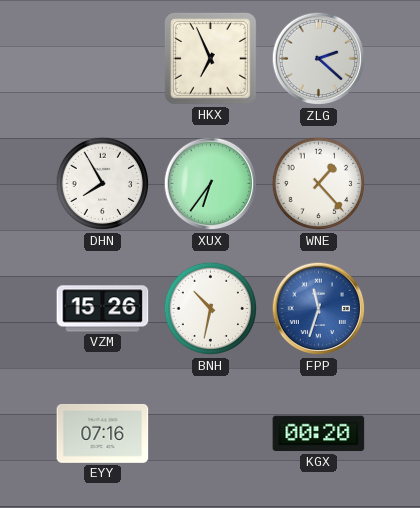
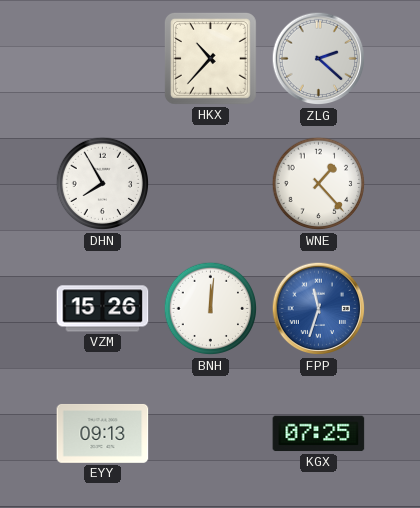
HKX: 6:56 -> 10:37
XUX: 6:36 -> none
BNH: 10:32 -> 12:01
EYY: 07:16 -> 09:13
KGX: 00:20 -> 07:25
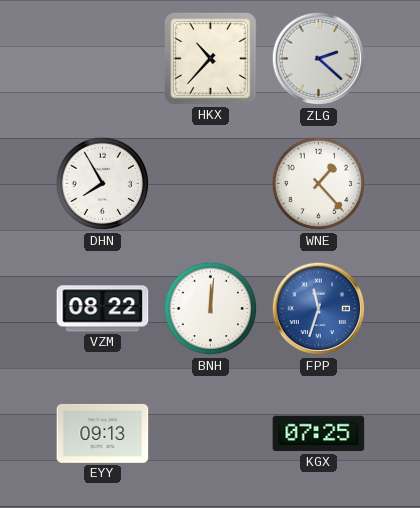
VZM: 15:26 -> 08:22
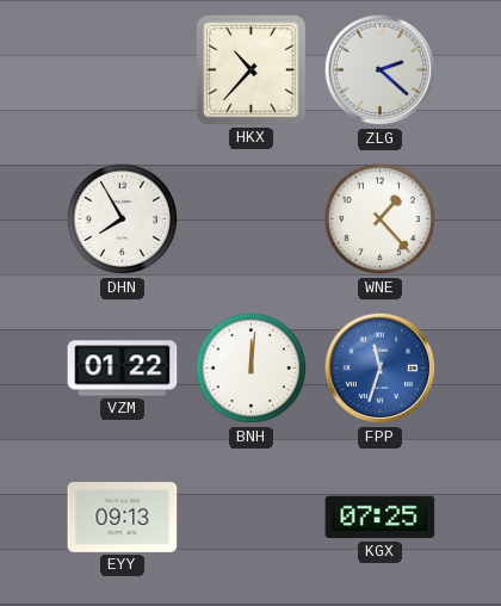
VZM: 08:22 -> 01:22
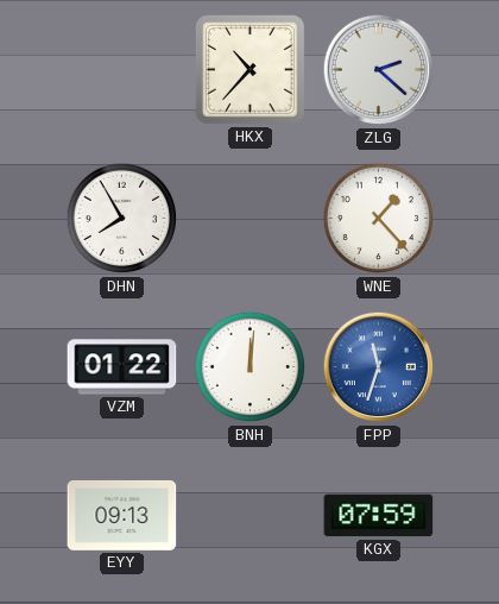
KGX: 07:25 -> 07:59
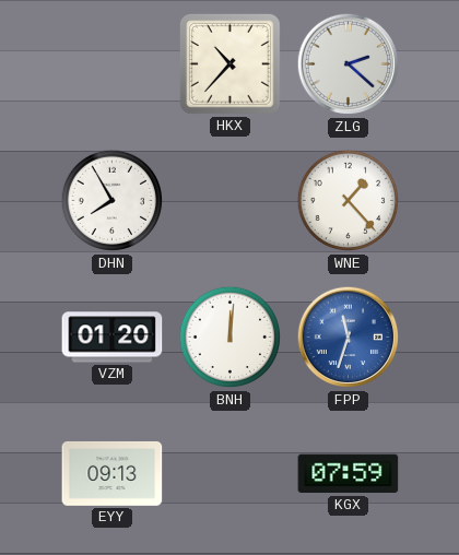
VZM: 01:22 -> 01:20
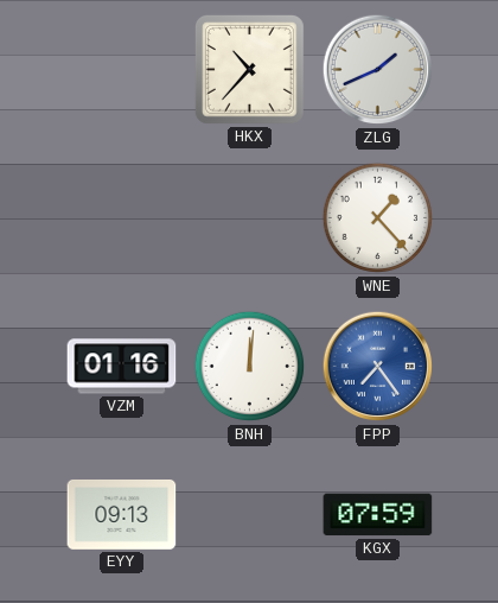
ZLG: 2:22 -> 1:41
DHN: 7:55 -> none
VZM: 01:20 -> 01:16
FPP: 11:33 -> 7:24
